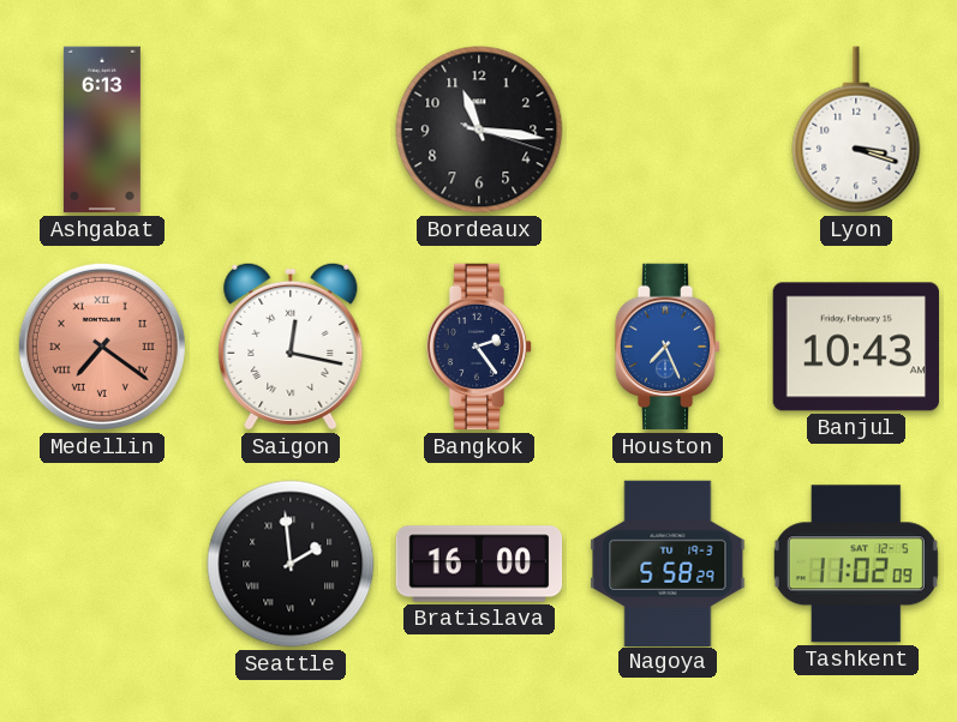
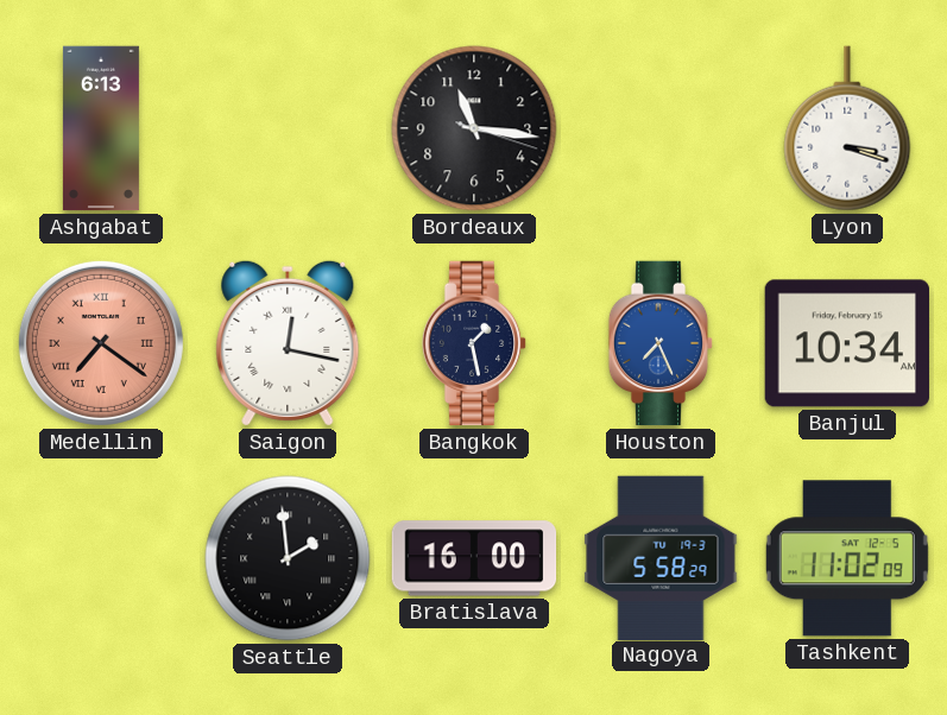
Bangkok: 2:24 -> 1:28
Banjul: 10:43 -> 10:34
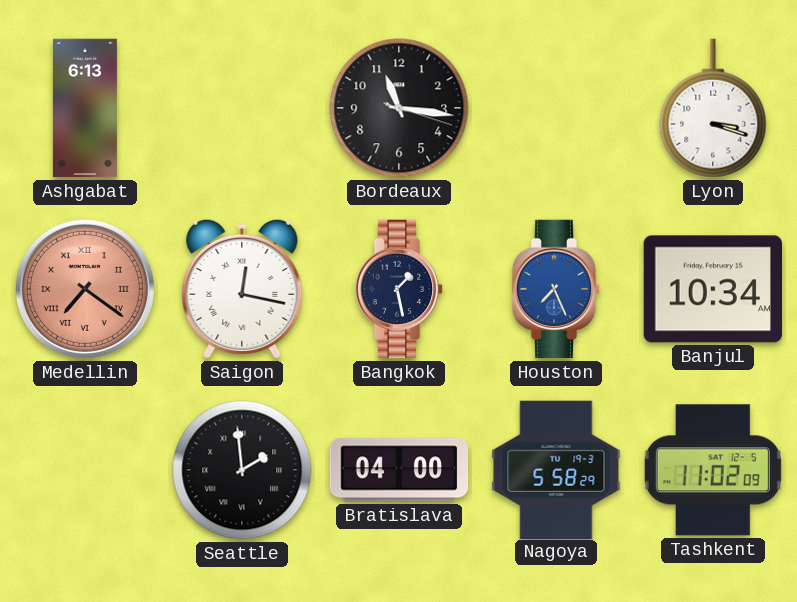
Bratislava: 16:00 -> 04:00
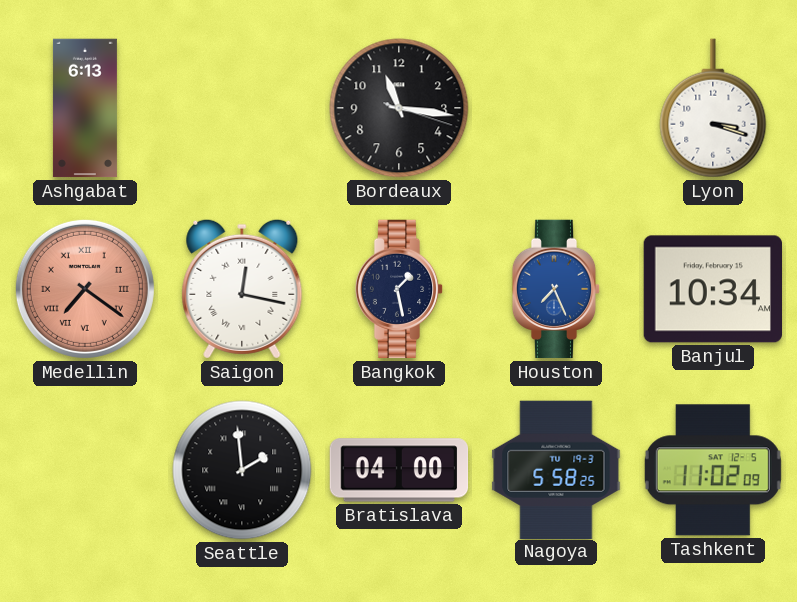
Nagoya: 5:58:29 -> 5:58:25
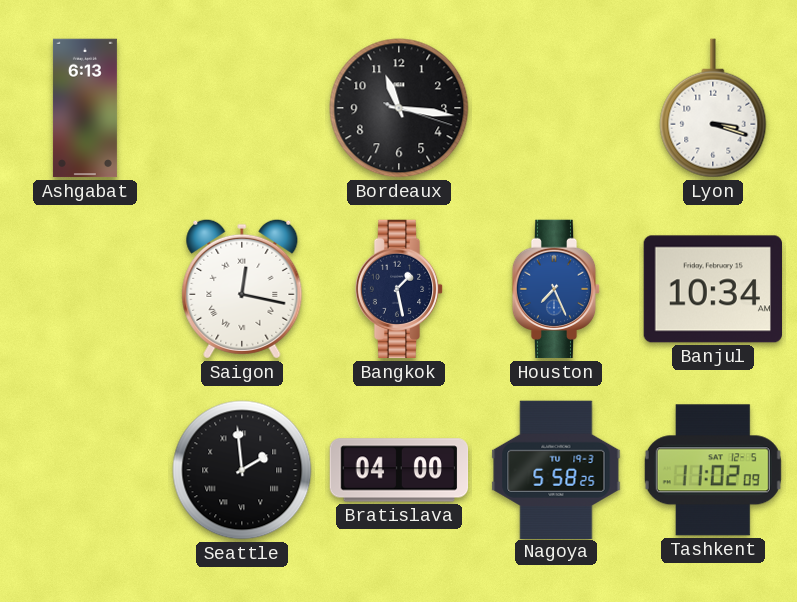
Medellin: 7:21 -> none
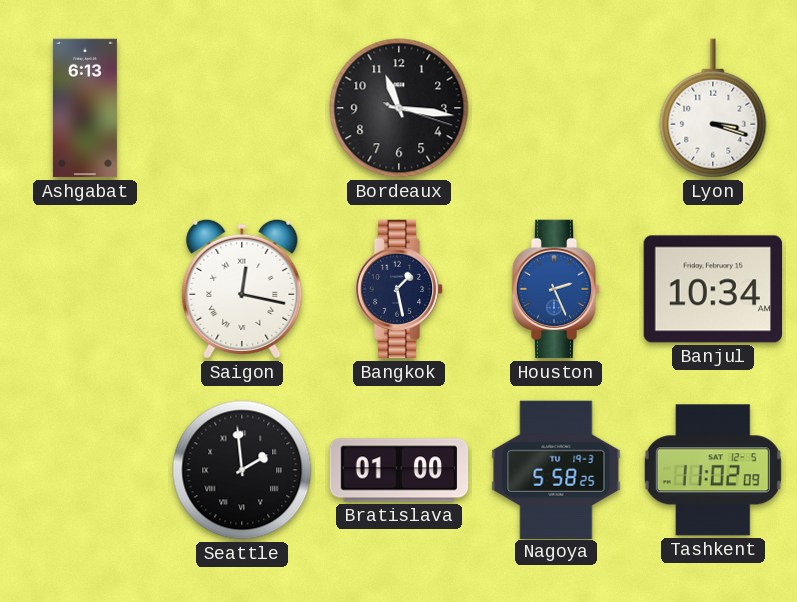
Houston: 7:26 -> 2:26
Bratislava: 04:00 -> 01:00
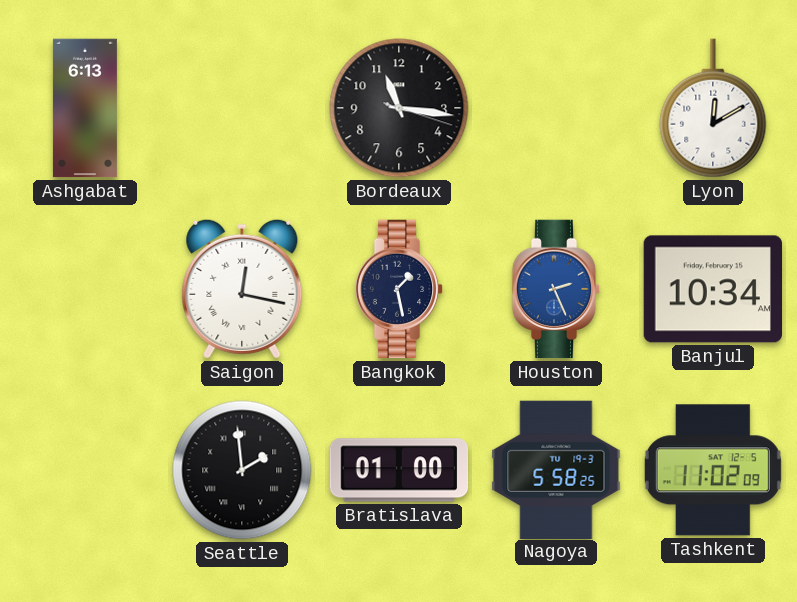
Lyon: 3:18 -> 12:10
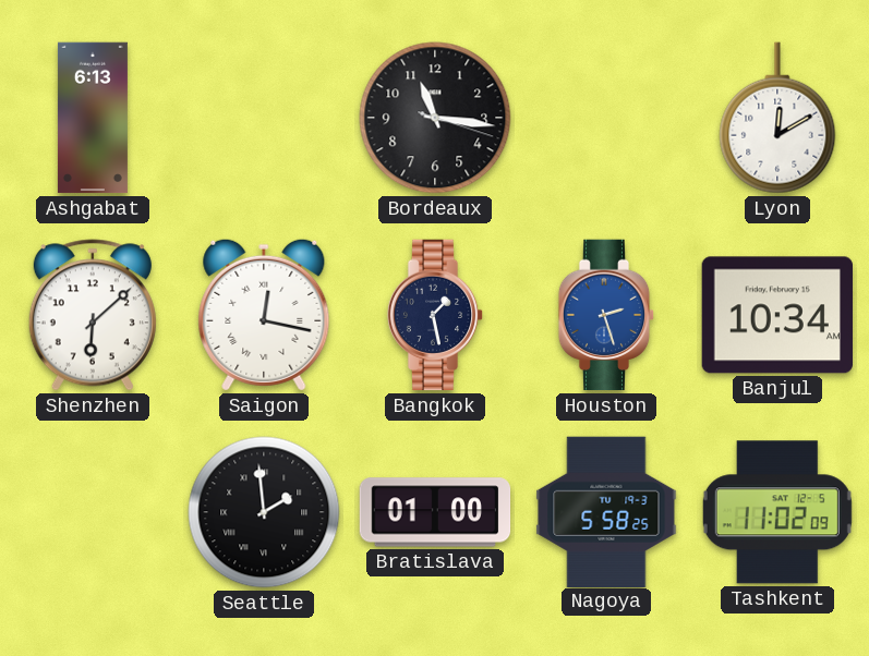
Shenzhen: none -> 6:08
Houston: 2:26 -> 2:27
